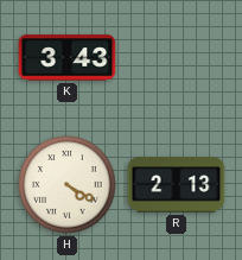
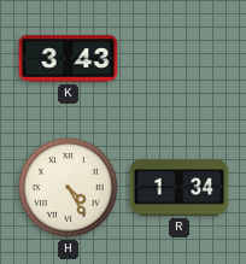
H: 4:20 -> 4:25
R: 2:13 -> 1:34
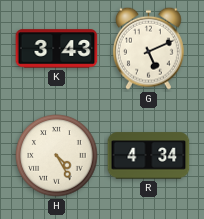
G: none -> 5:11
R: 1:34 -> 4:34
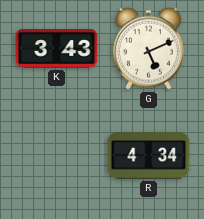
H: 4:25 -> none
